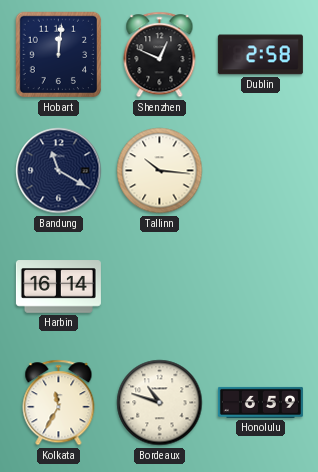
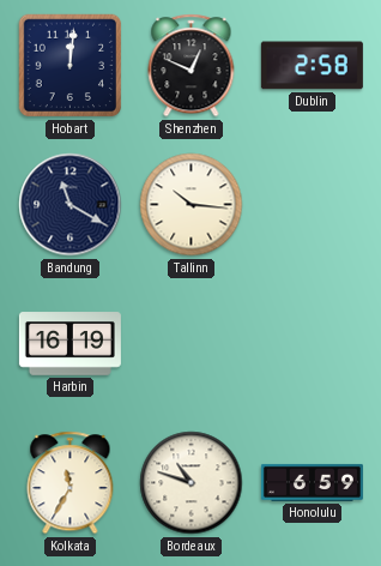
Harbin: 16:14 -> 16:19
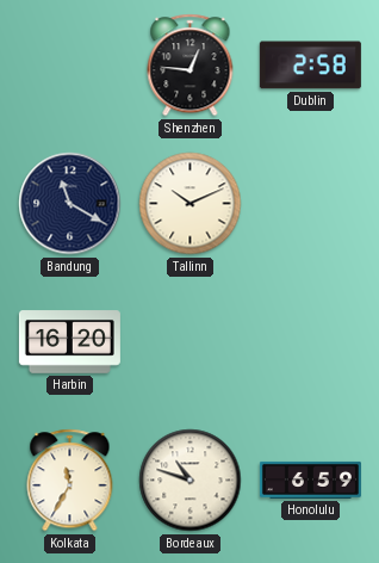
Hobart: 12:01 -> none
Shenzhen: 12:49 -> 12:46
Tallinn: 10:16 -> 10:11
Harbin: 16:19 -> 16:20
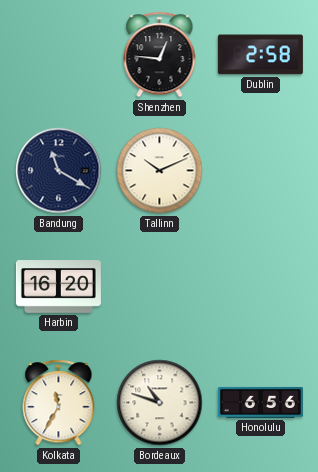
Honolulu: 6:59 -> 6:56
